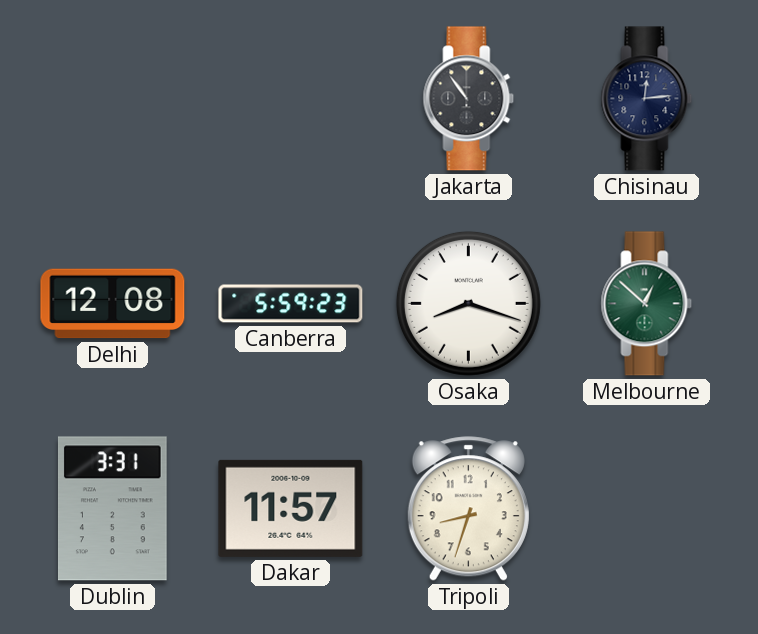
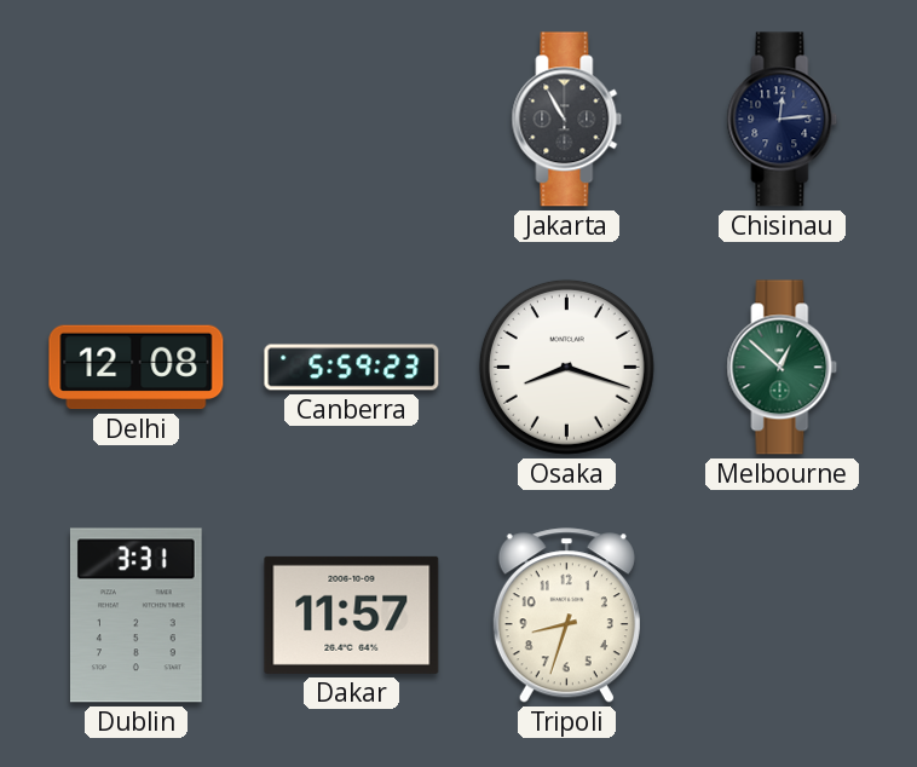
Jakarta: 10:54 -> 10:55
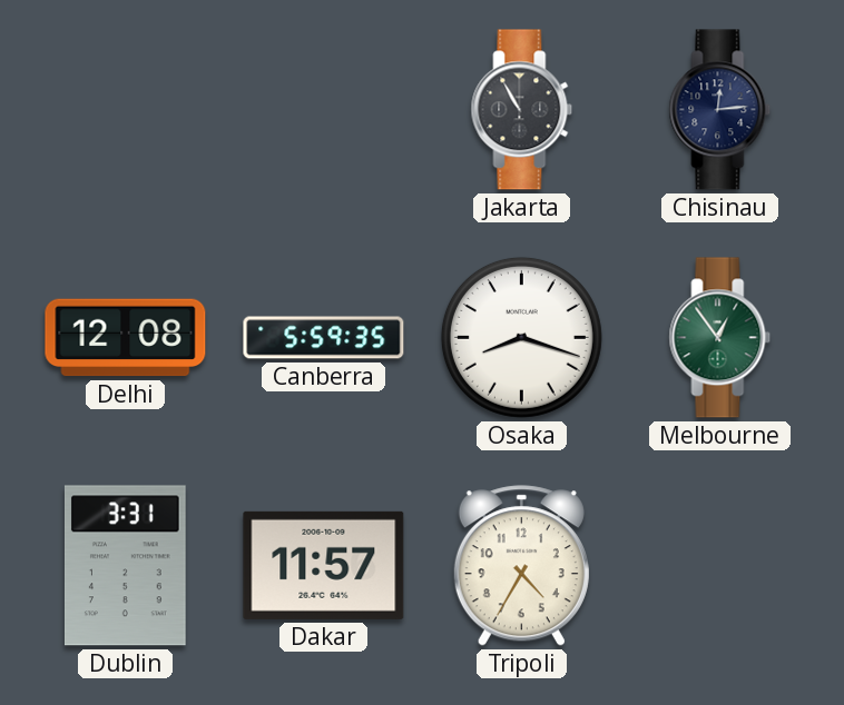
Canberra: 5:59:23 -> 5:59:35
Melbourne: 12:52 -> 12:54
Tripoli: 8:33 -> 4:35
